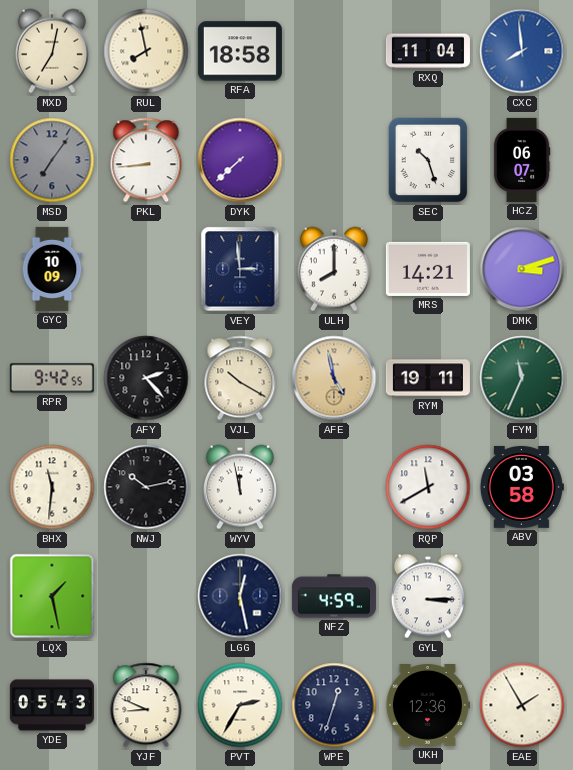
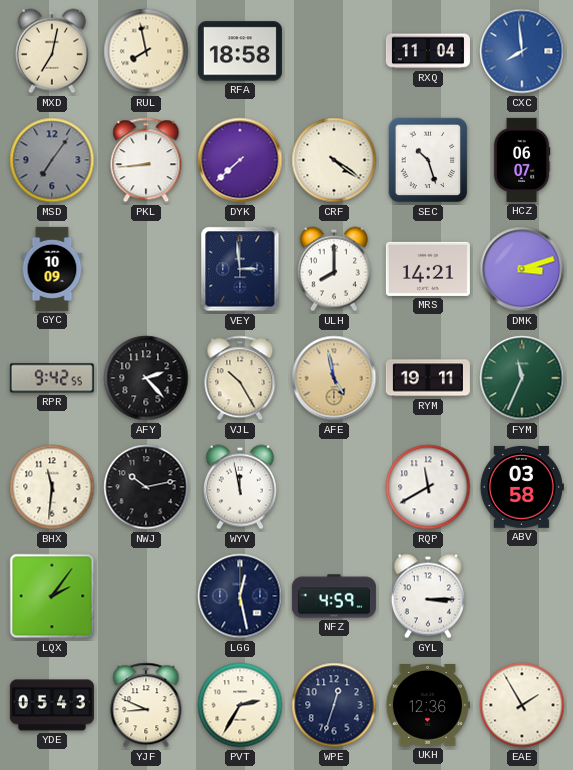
CRF: none -> 4:21
VJL: 10:20 -> 10:25
LQX: 1:28 -> 2:06
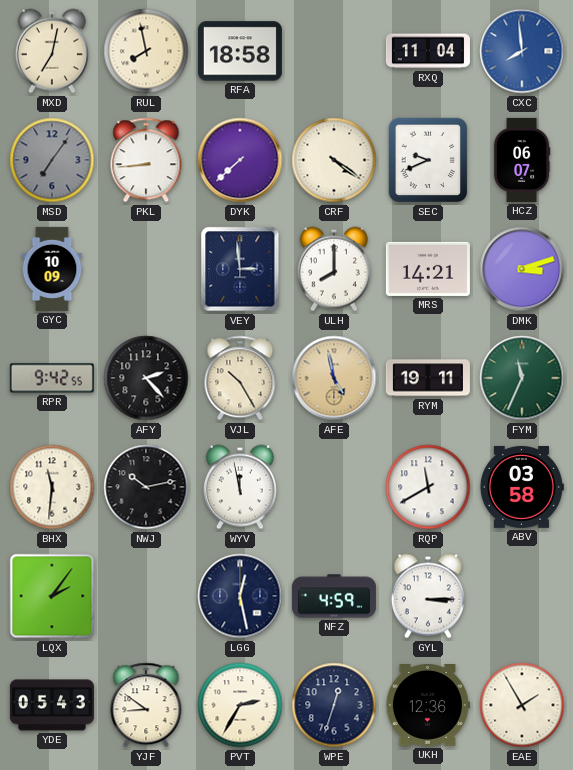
SEC: 10:27 -> 9:41
YJF: 8:49 -> 8:51
